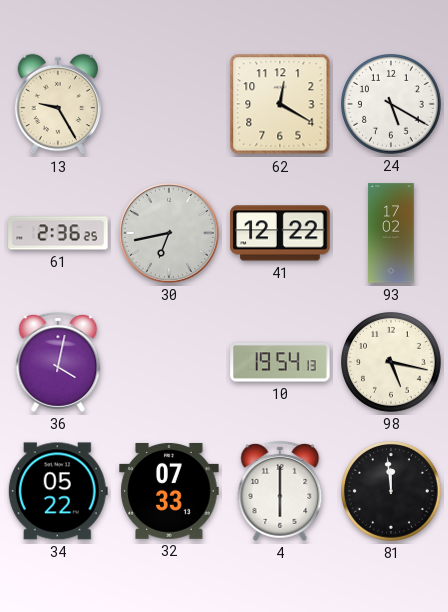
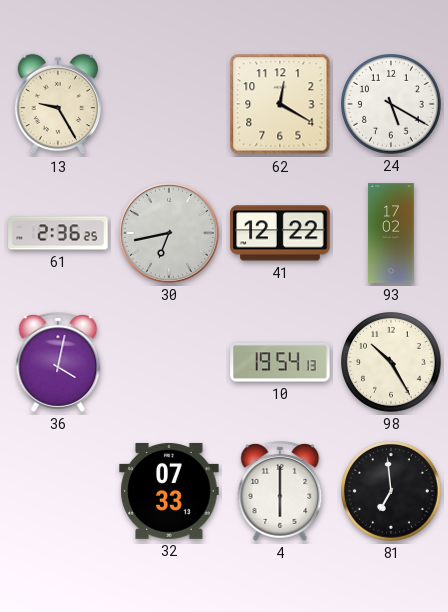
98: 5:17 -> 10:25
34: 05:22 -> none
81: 11:59 -> 6:59
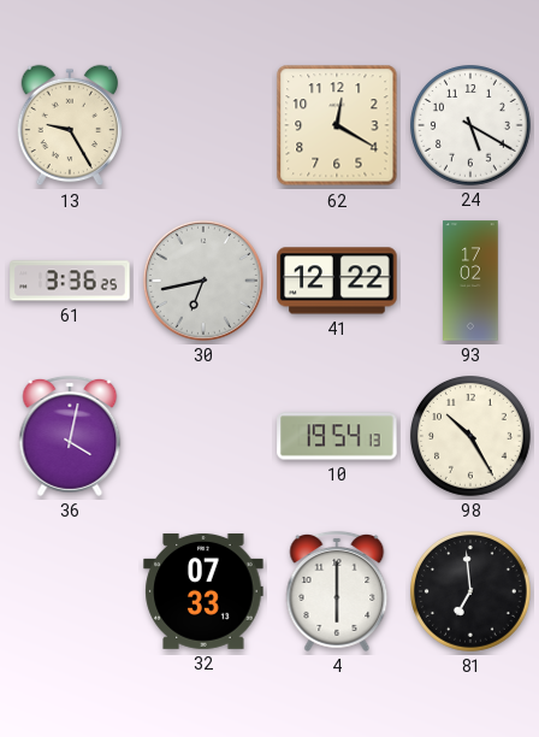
61: 2:36 -> 3:36
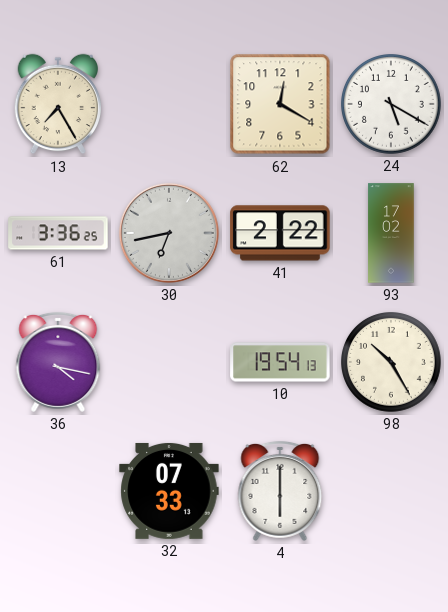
13: 9:25 -> 7:25
41: 12:22 -> 2:22
36: 4:02 -> 4:17
81: 6:59 -> none
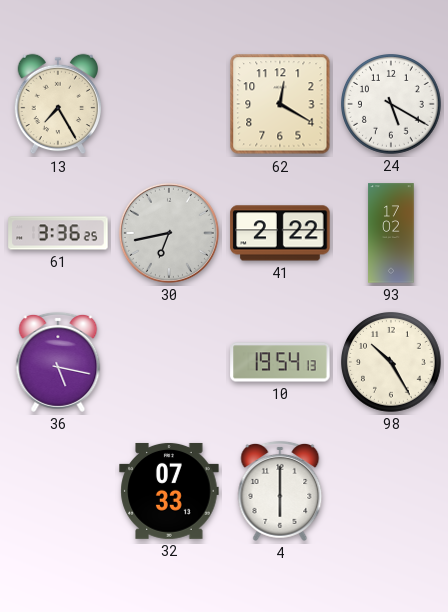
36: 4:17 -> 5:17
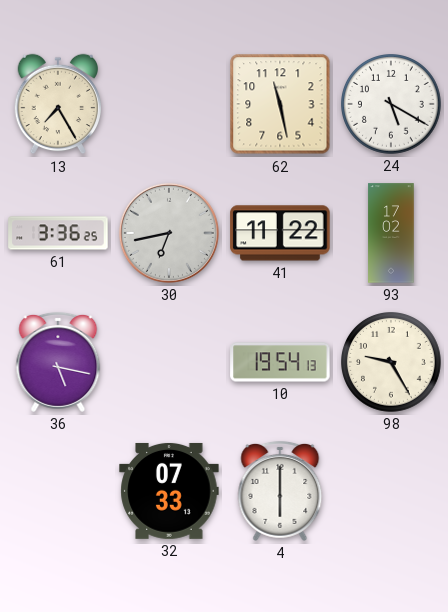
62: 12:20 -> 11:28
41: 2:22 -> 11:22
98: 10:25 -> 9:25
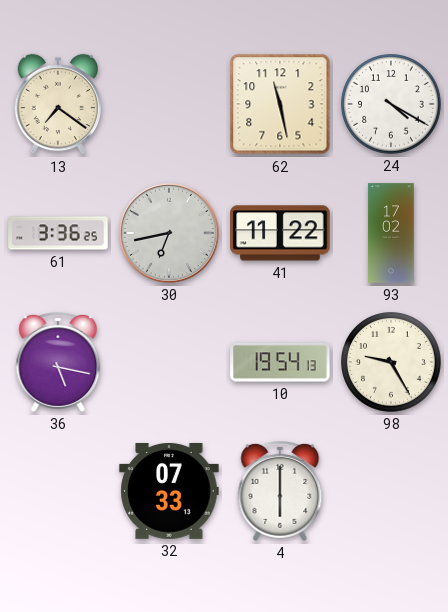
13: 7:25 -> 7:21
24: 5:20 -> 4:20
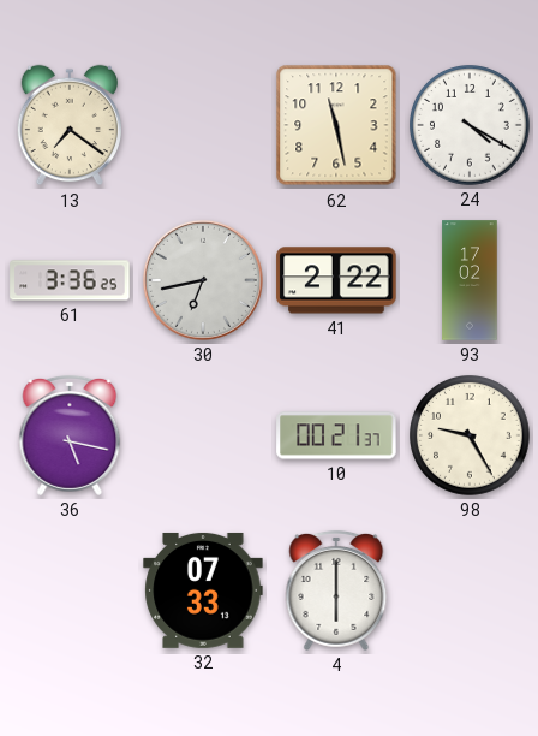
41: 11:22 -> 2:22
10: 19:54 -> 00:21
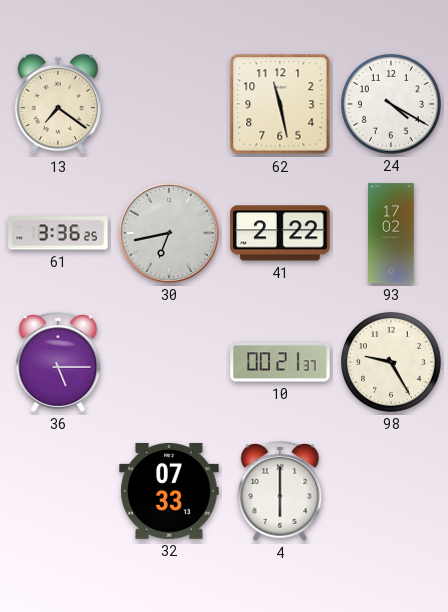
36: 5:17 -> 5:15
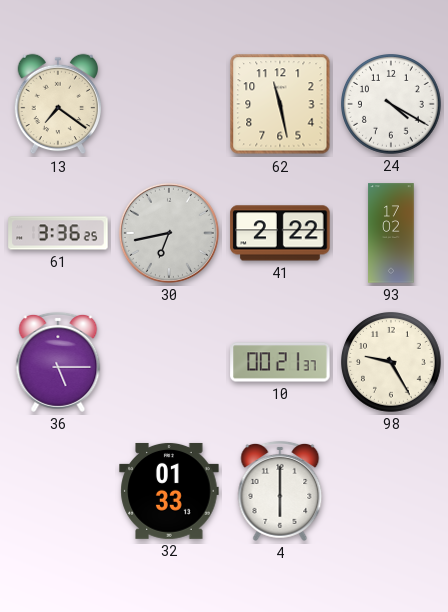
32: 07:33 -> 01:33
